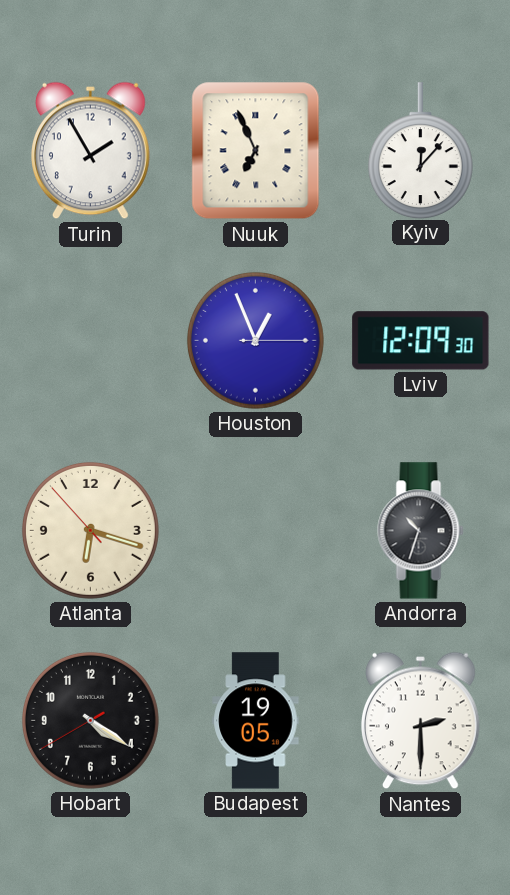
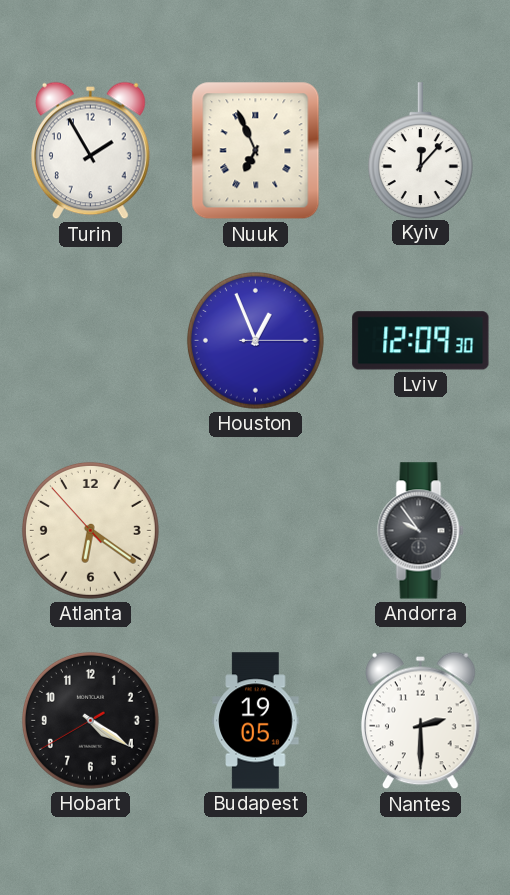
Atlanta: 6:17 -> 6:20
Andorra: 10:33 -> 9:54
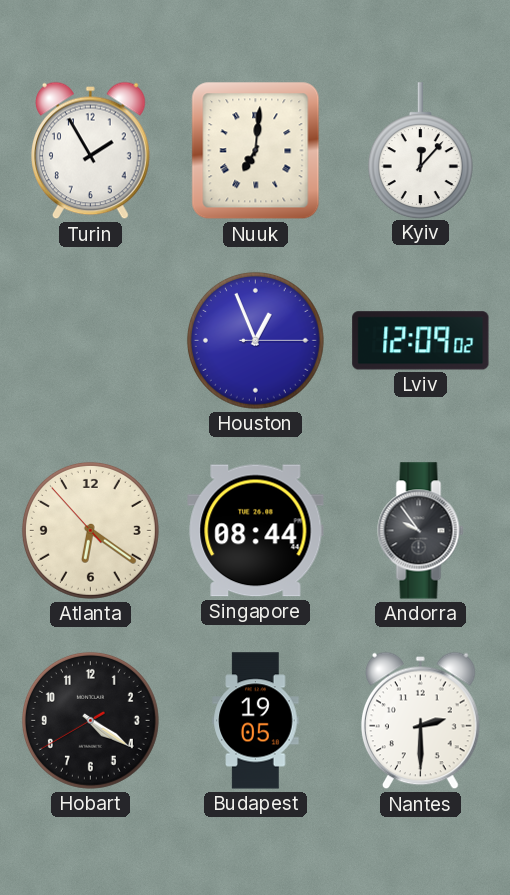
Nuuk: 6:56 -> 7:01
Lviv: 12:09:30 -> 12:09:02
Singapore: none -> 08:44
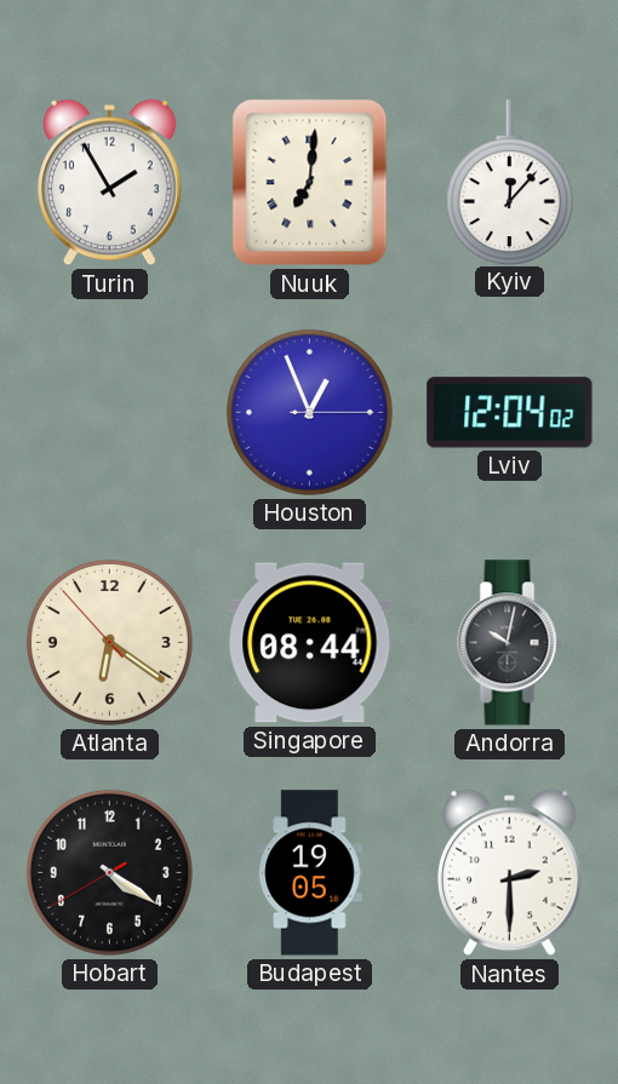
Lviv: 12:09 -> 12:04
Andorra: 9:54 -> 10:02
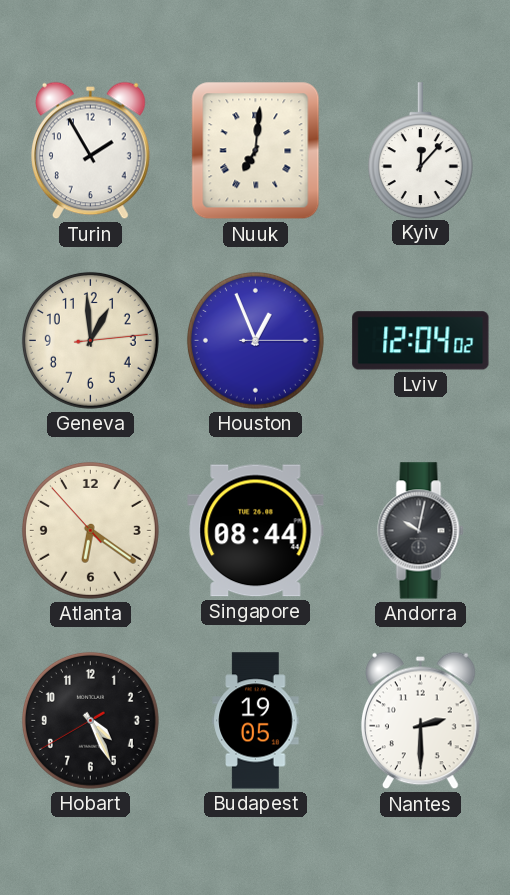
Geneva: none -> 12:59
Hobart: 4:20 -> 4:25
